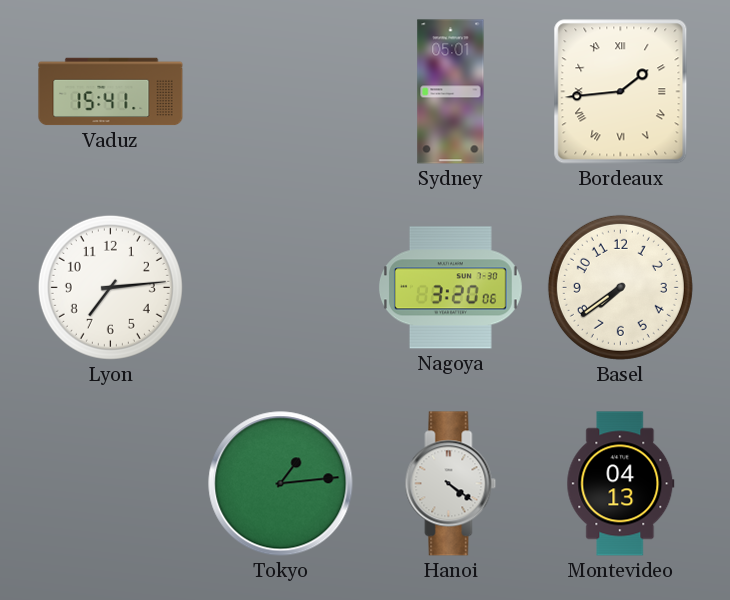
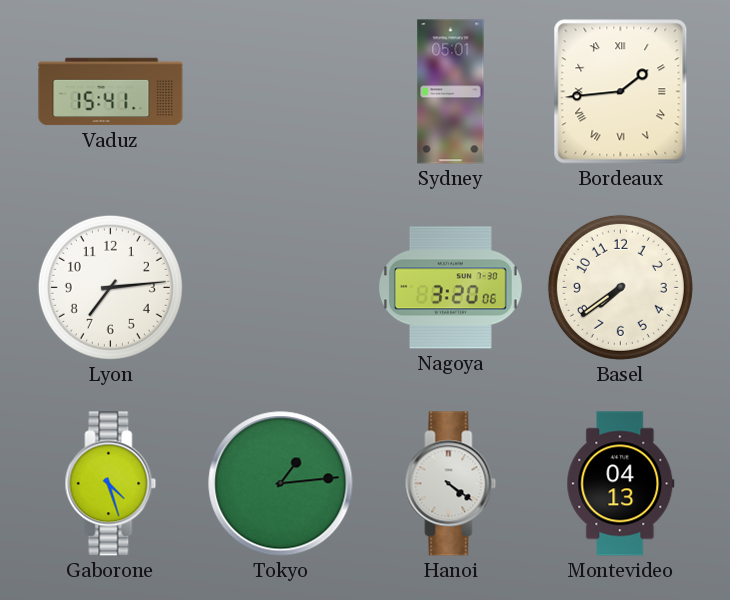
Gaborone: none -> 4:27
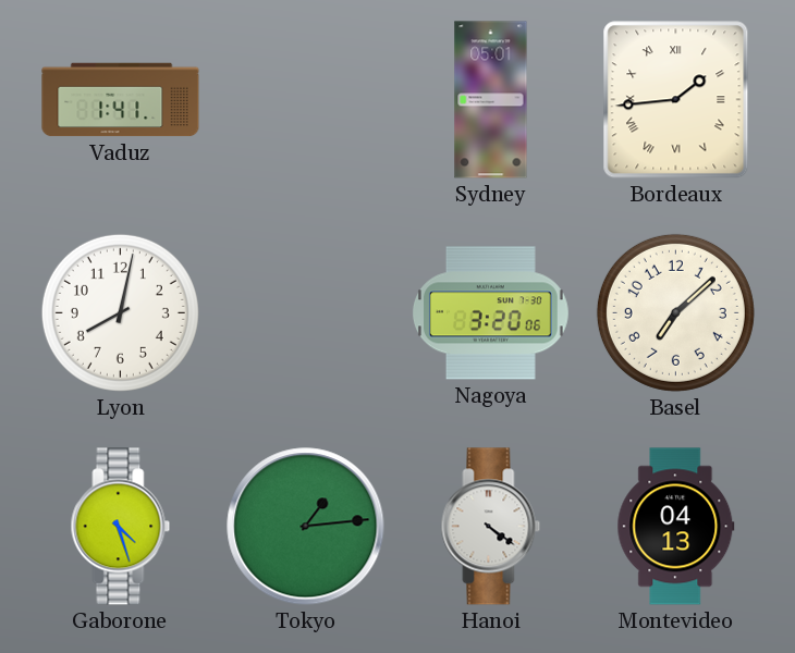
Vaduz: 15:41 -> 1:41
Lyon: 7:14 -> 8:02
Basel: 7:39 -> 7:08
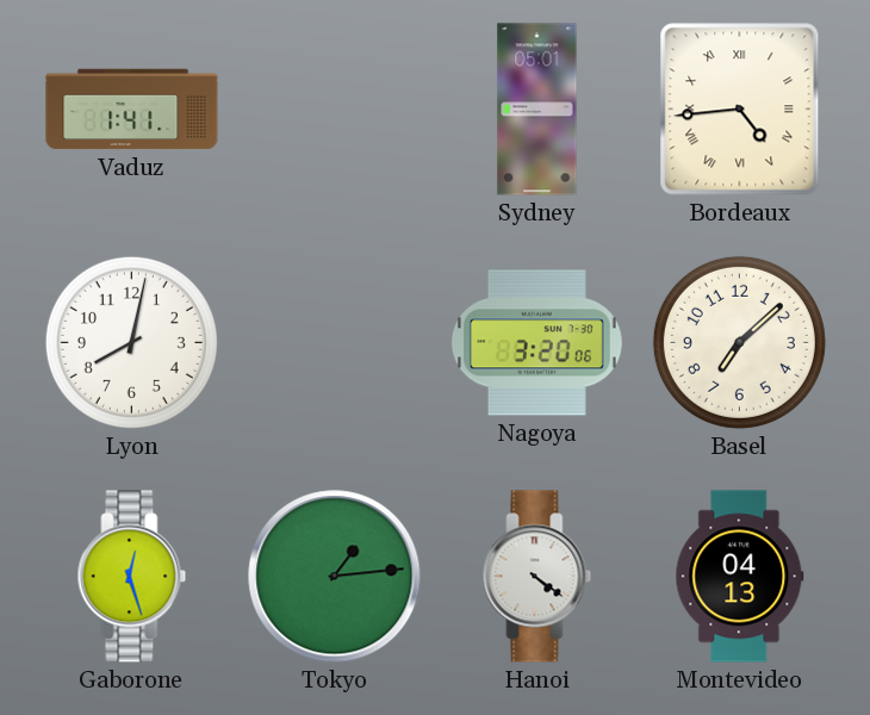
Bordeaux: 1:44 -> 4:44
Gaborone: 4:27 -> 12:27
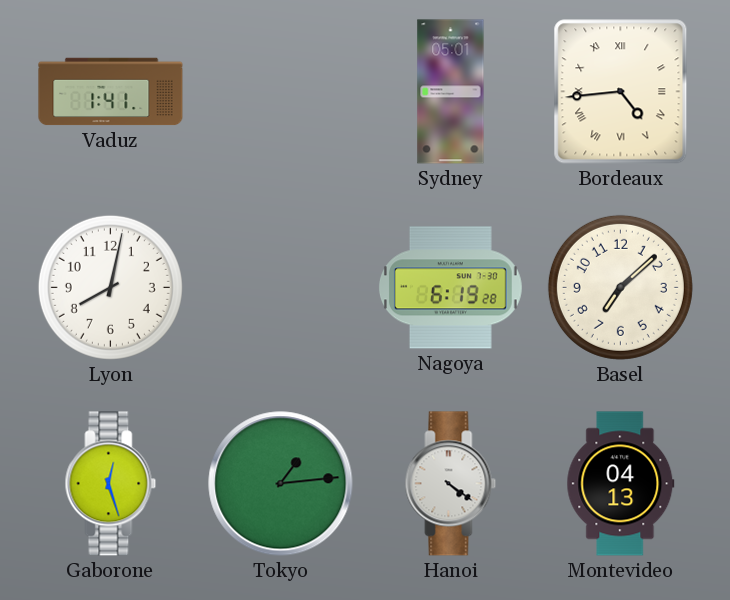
Nagoya: 3:20 -> 6:19
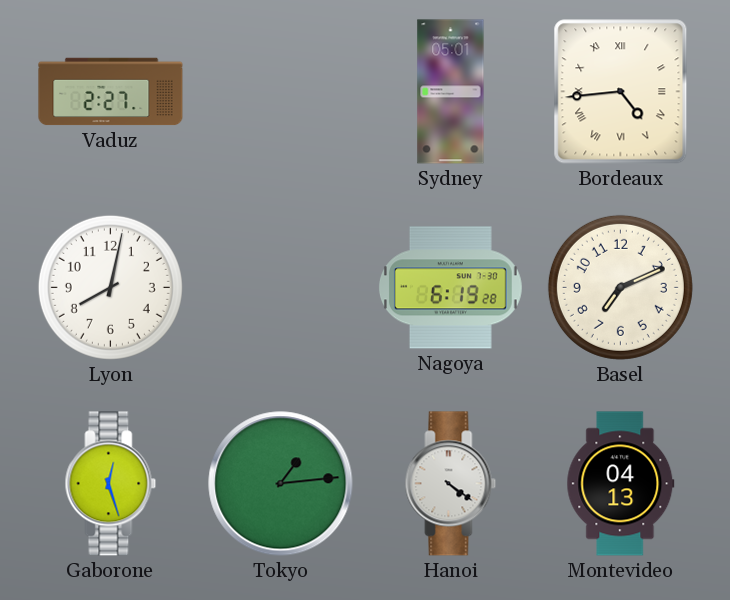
Vaduz: 1:41 -> 2:27
Basel: 7:08 -> 7:11
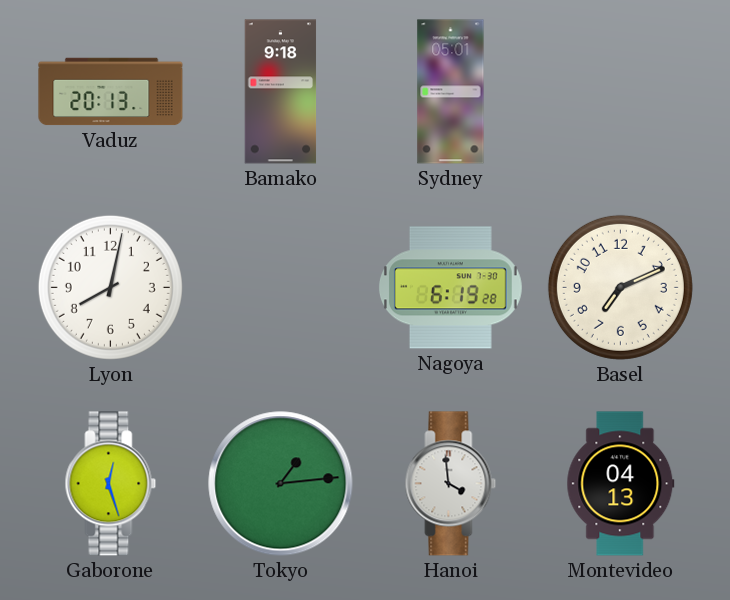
Vaduz: 2:27 -> 20:13
Bamako: none -> 9:18
Bordeaux: 4:44 -> none
Hanoi: 4:21 -> 3:59
